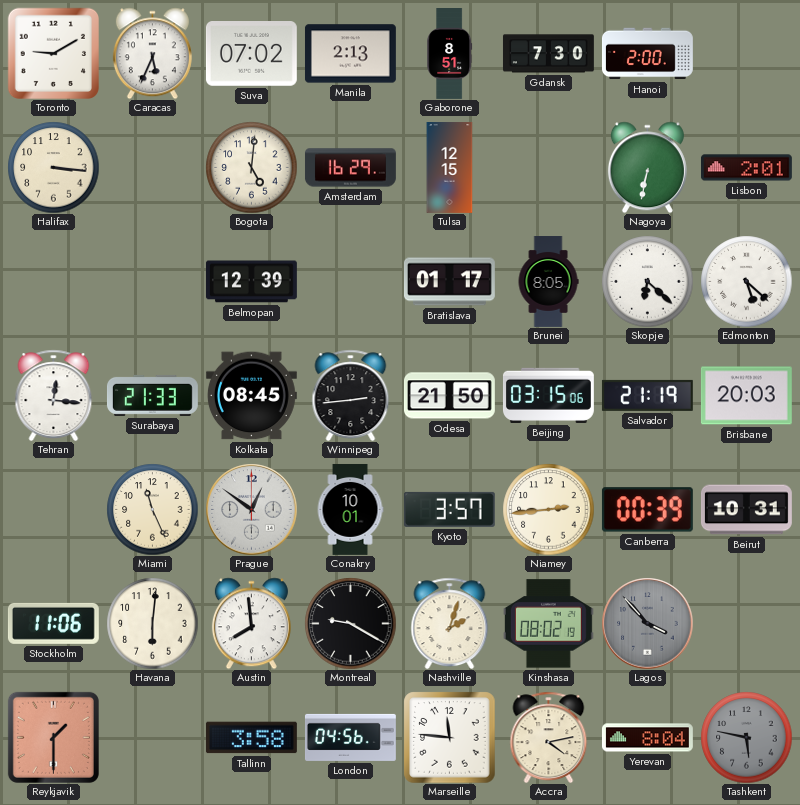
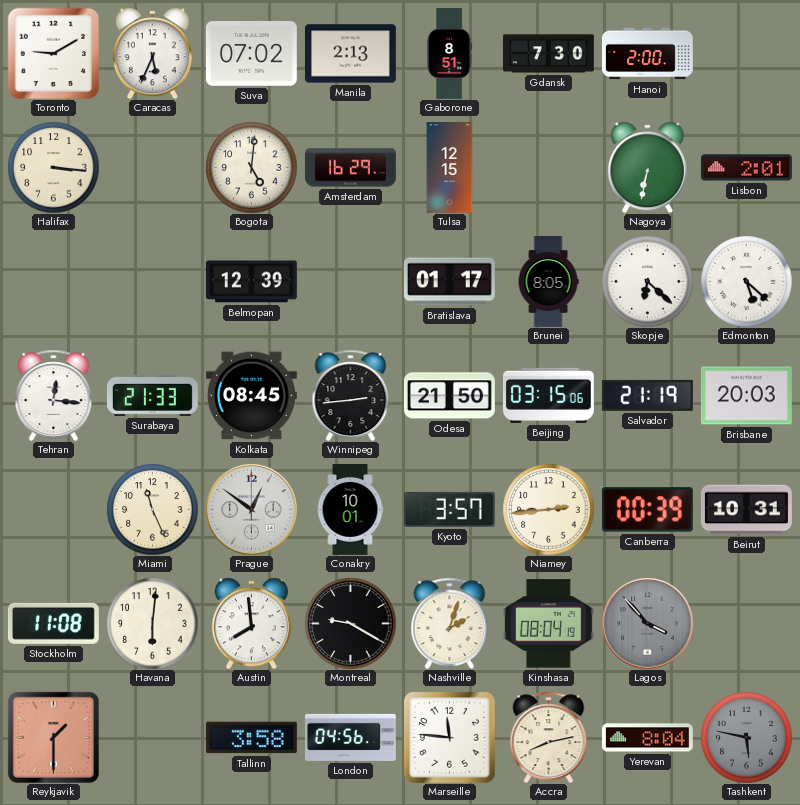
Stockholm: 11:06 -> 11:08
Kinshasa: 08:02 -> 08:04
Accra: 4:13 -> 8:13
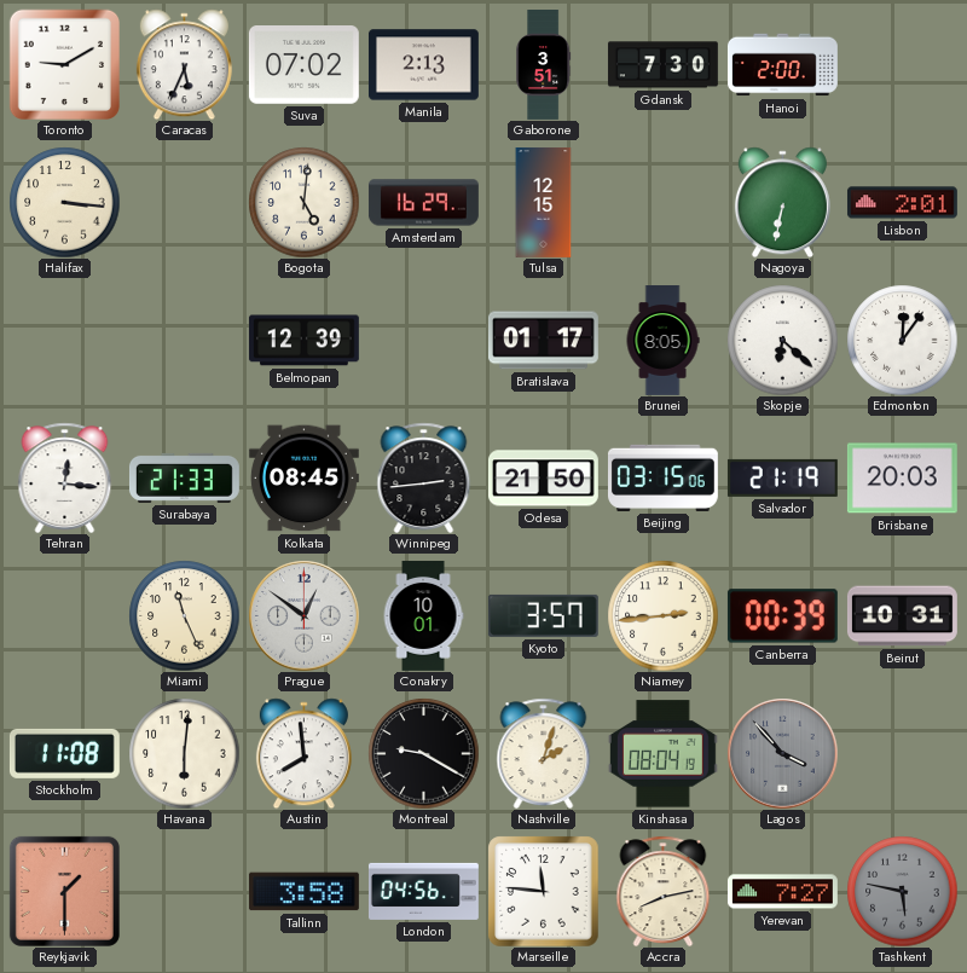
Gaborone: 8:51 -> 3:51
Edmonton: 5:22 -> 12:06
Yerevan: 8:04 -> 7:27
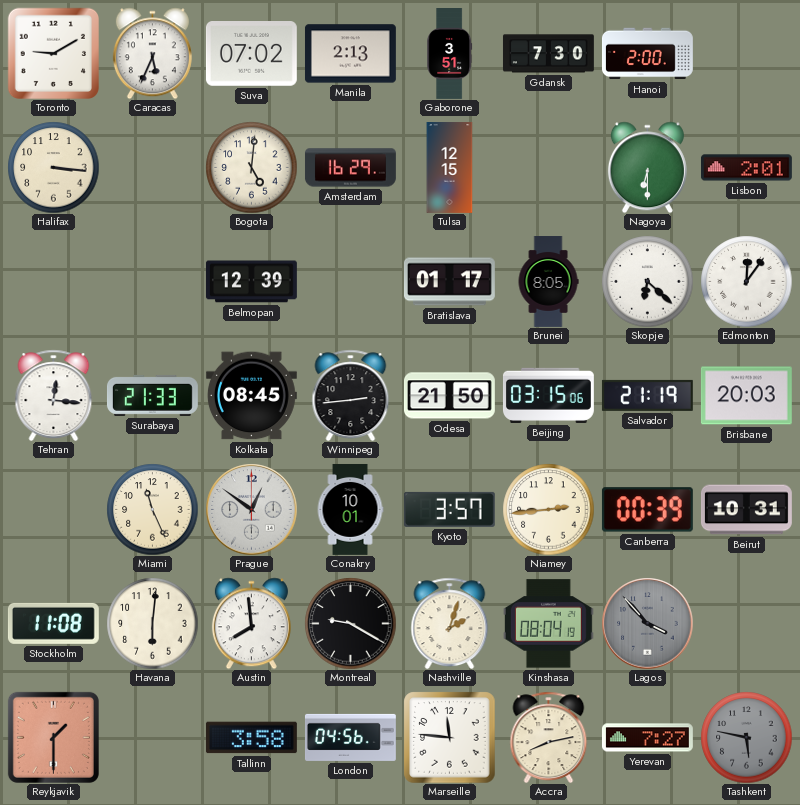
Nagoya: 6:32 -> 6:30
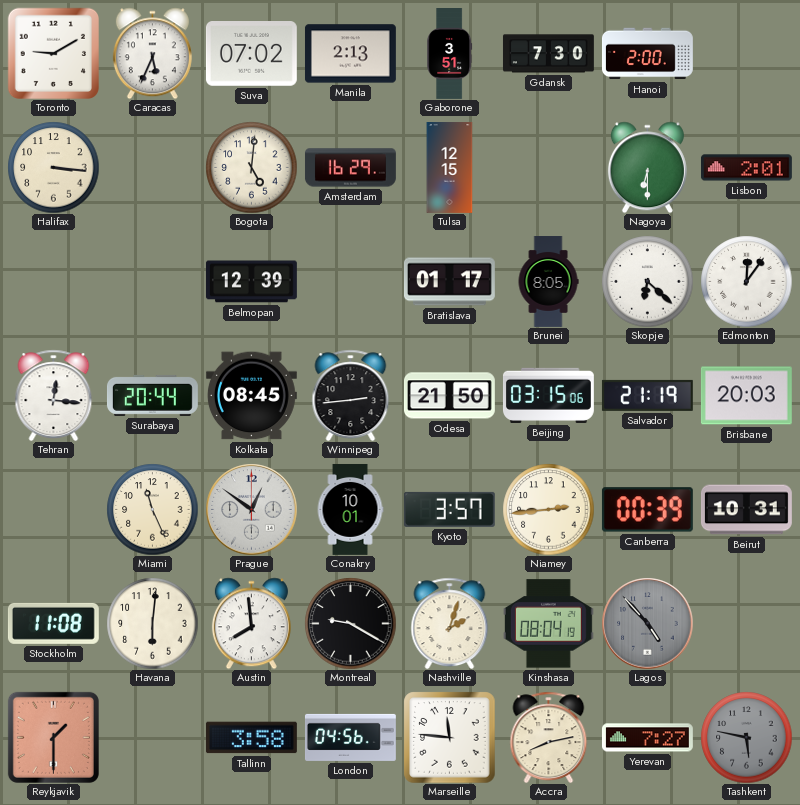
Surabaya: 21:33 -> 20:44
Lagos: 3:53 -> 4:53
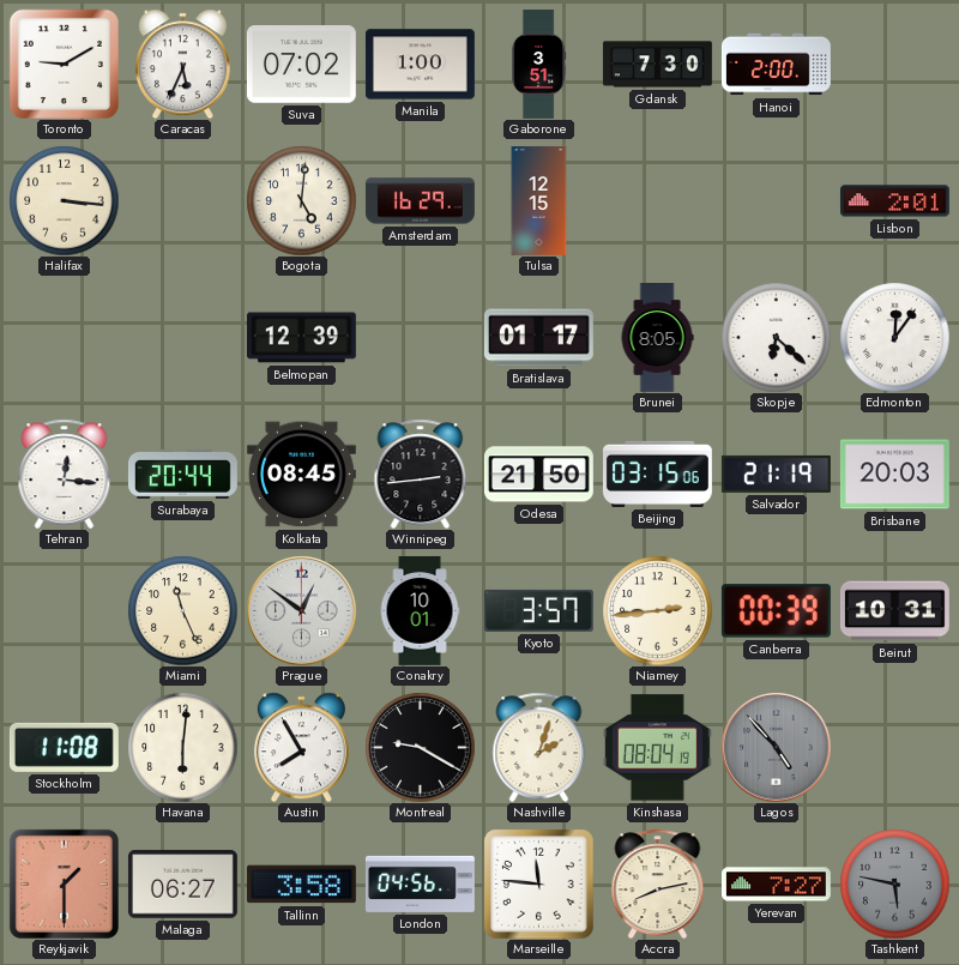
Manila: 2:13 -> 1:00
Nagoya: 6:30 -> none
Austin: 7:59 -> 7:55
Malaga: none -> 06:27
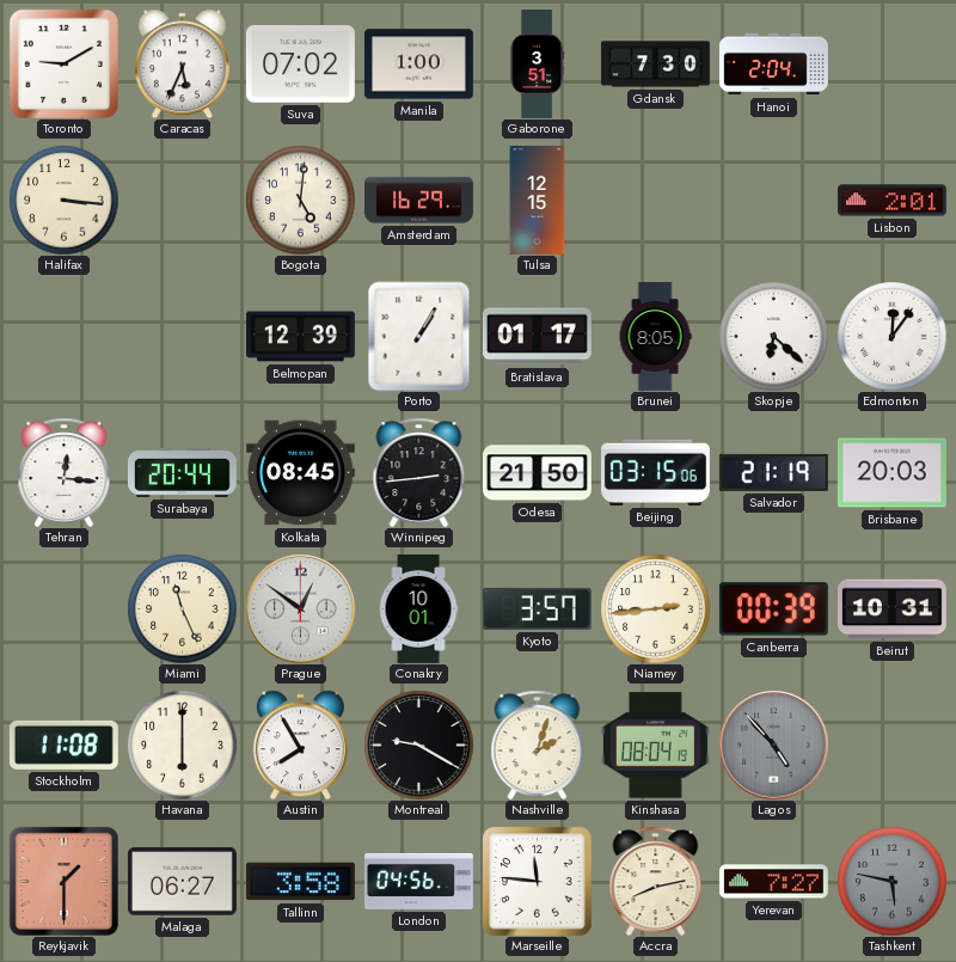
Hanoi: 2:00 -> 2:04
Porto: none -> 1:05
Havana: 6:01 -> 6:00
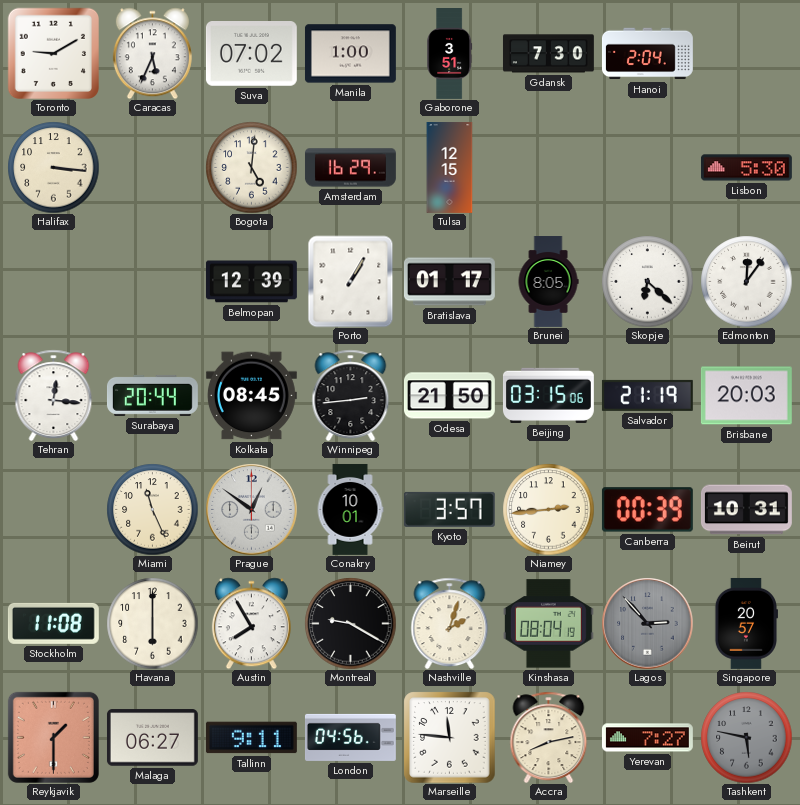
Lisbon: 2:01 -> 5:30
Lagos: 4:53 -> 2:53
Singapore: none -> 20:57
Tallinn: 3:58 -> 9:11
